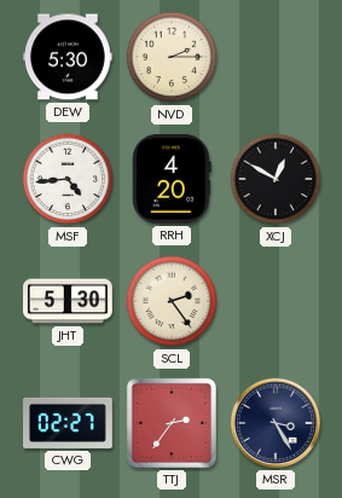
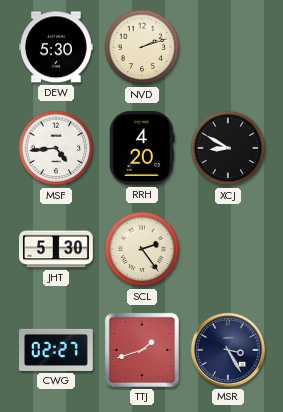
NVD: 2:15 -> 2:12
XCJ: 12:50 -> 8:50
TTJ: 2:36 -> 1:42
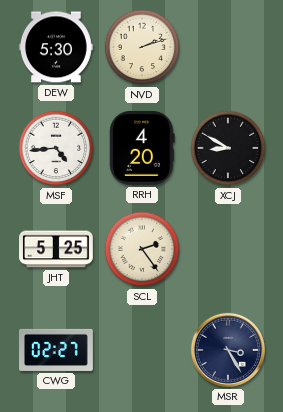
JHT: 5:30 -> 5:25
TTJ: 1:42 -> none
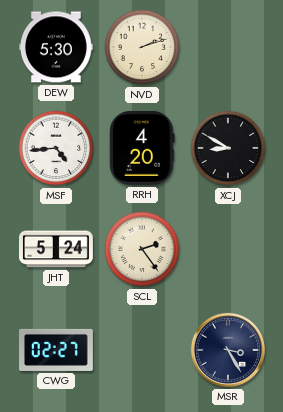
JHT: 5:25 -> 5:24
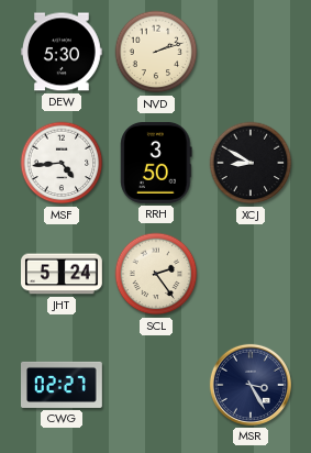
RRH: 4:20 -> 3:50
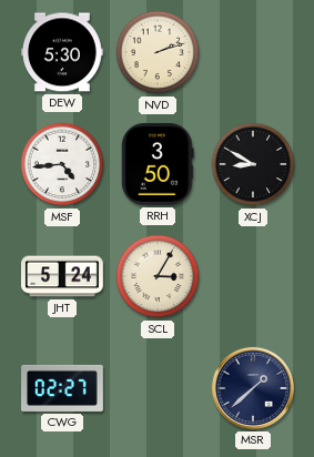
SCL: 2:24 -> 3:05
MSR: 3:25 -> 1:38
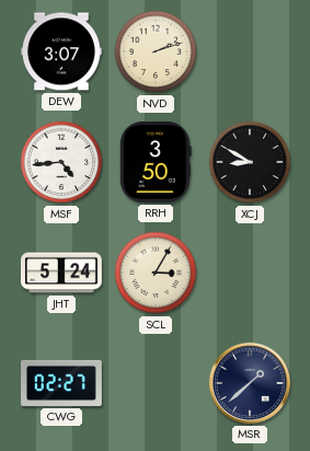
DEW: 5:30 -> 3:07
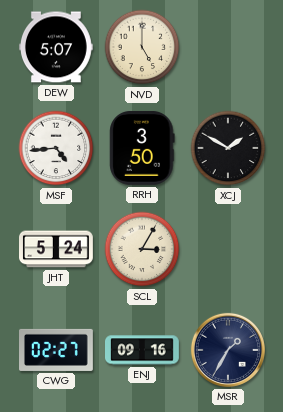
DEW: 3:07 -> 5:07
NVD: 2:12 -> 5:00
XCJ: 8:50 -> 1:50
ENJ: none -> 09:16
MSR: 1:38 -> 1:35
